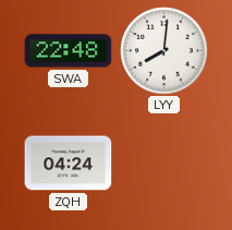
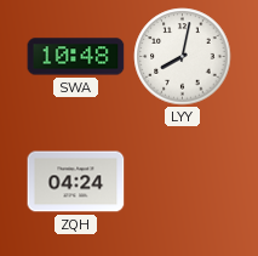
SWA: 22:48 -> 10:48
LYY: 8:01 -> 8:02
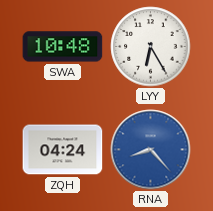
LYY: 8:02 -> 6:25
RNA: none -> 8:23
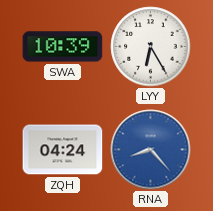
SWA: 10:48 -> 10:39
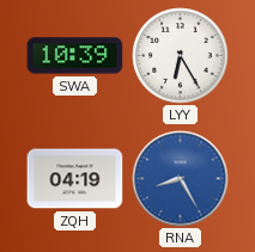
ZQH: 04:24 -> 04:19
RNA: 8:23 -> 8:25
